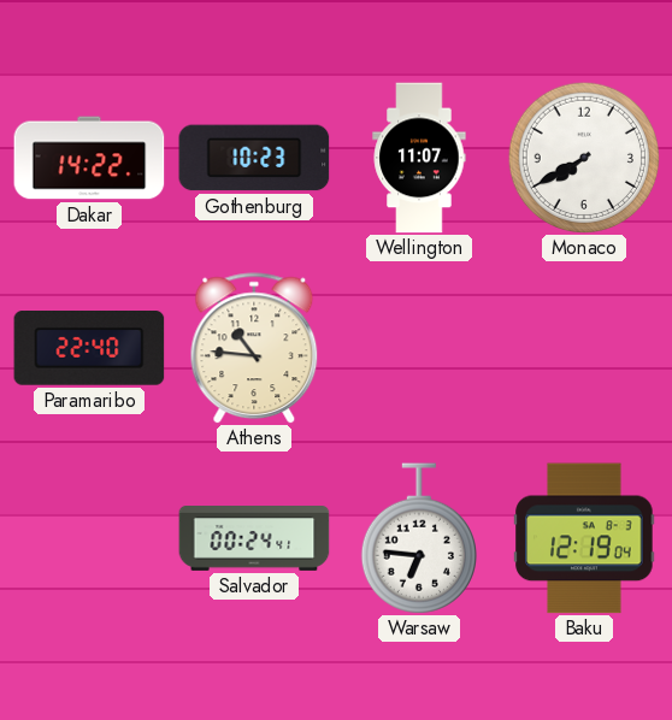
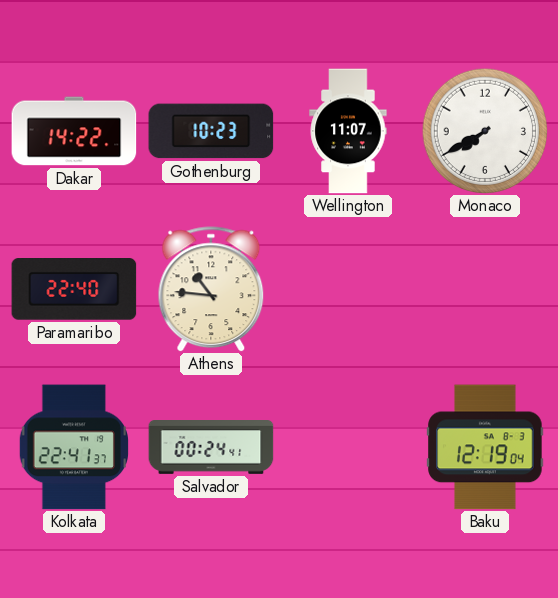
Kolkata: none -> 22:41
Warsaw: 6:46 -> none
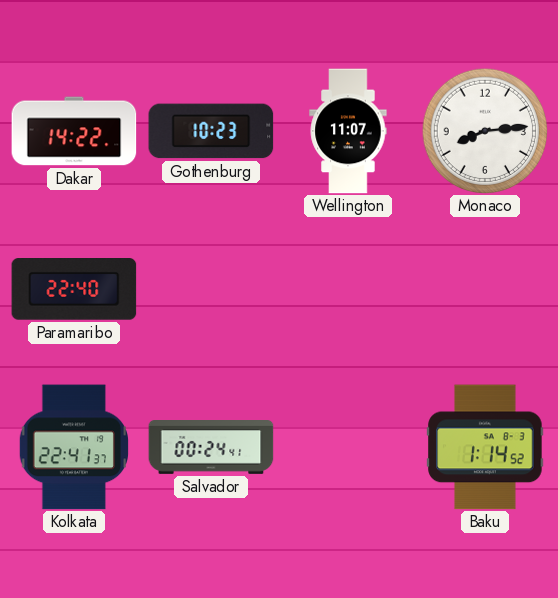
Monaco: 7:40 -> 8:14
Athens: 10:46 -> none
Baku: 12:19 -> 1:14
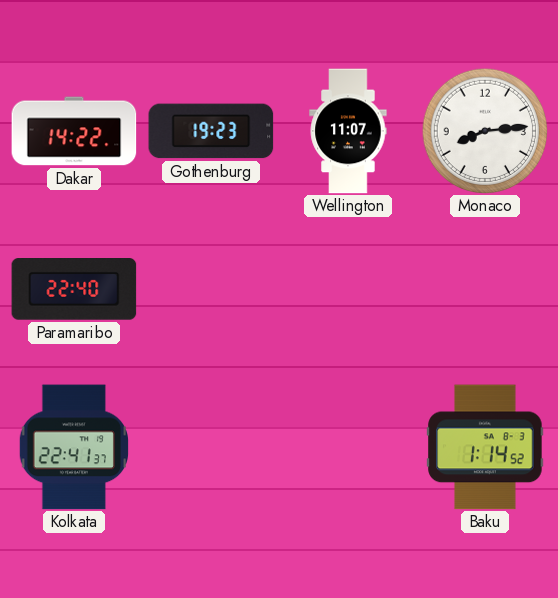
Gothenburg: 10:23 -> 19:23
Salvador: 00:24 -> none
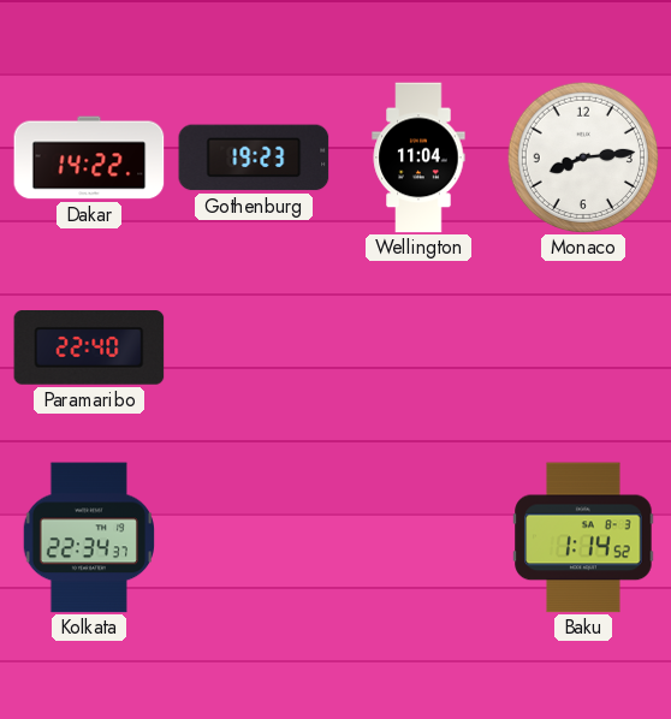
Wellington: 11:07 -> 11:04
Kolkata: 22:41 -> 22:34
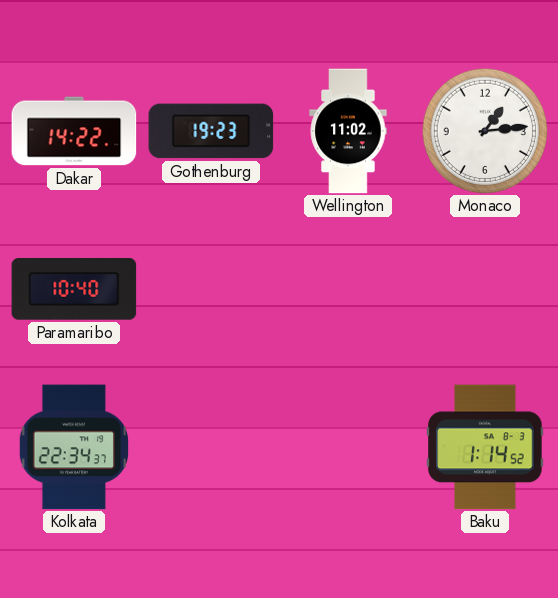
Wellington: 11:04 -> 11:02
Monaco: 8:14 -> 1:14
Paramaribo: 22:40 -> 10:40
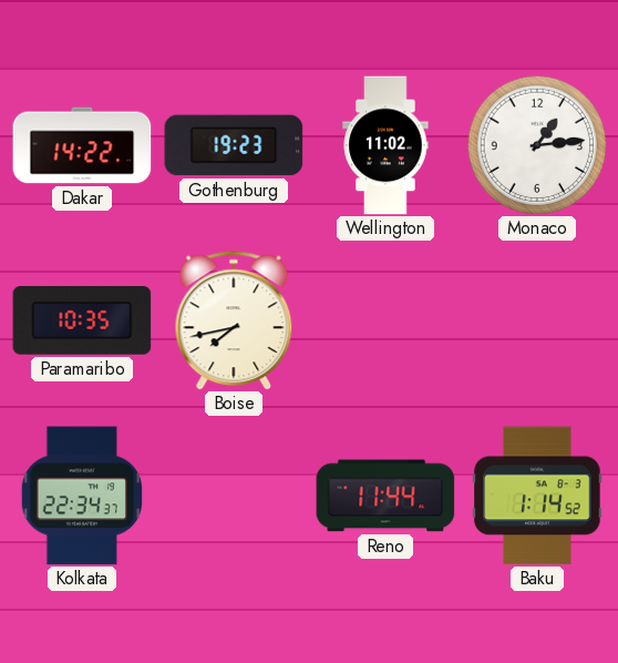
Paramaribo: 10:40 -> 10:35
Boise: none -> 7:43
Reno: none -> 11:44
